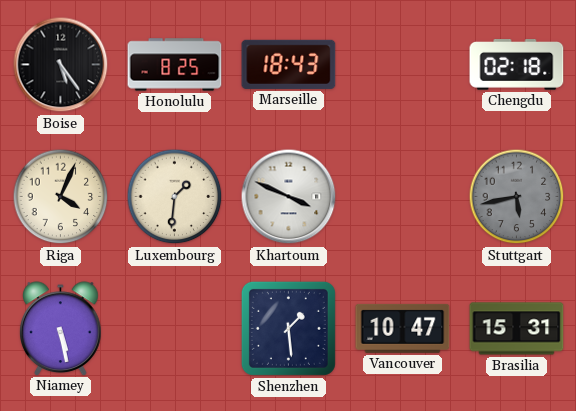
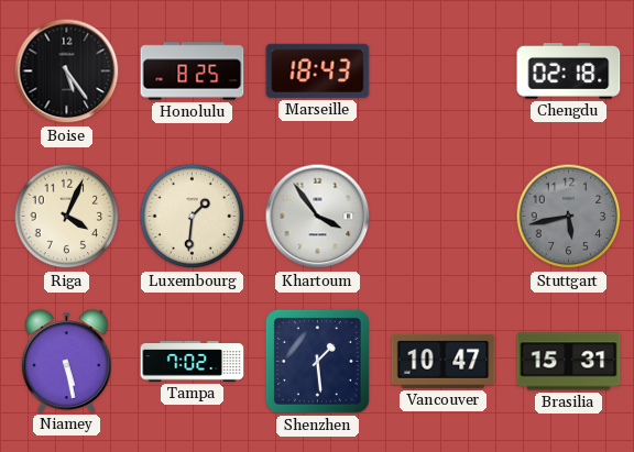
Khartoum: 3:49 -> 3:54
Tampa: none -> 7:02
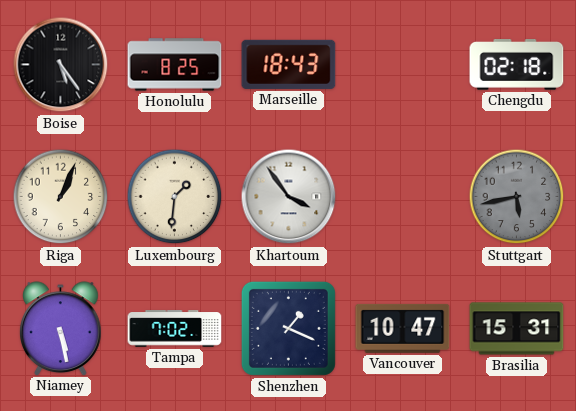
Riga: 4:04 -> 1:04
Shenzhen: 1:29 -> 1:19
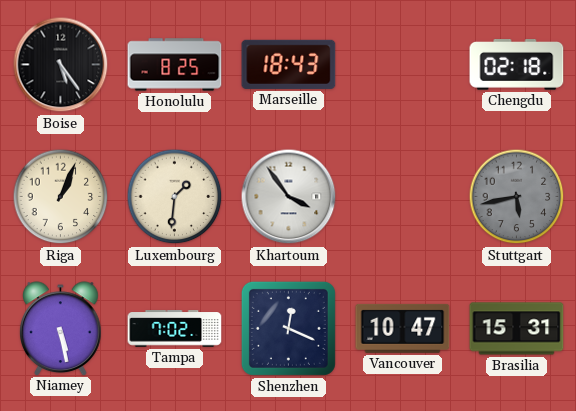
Shenzhen: 1:19 -> 12:19
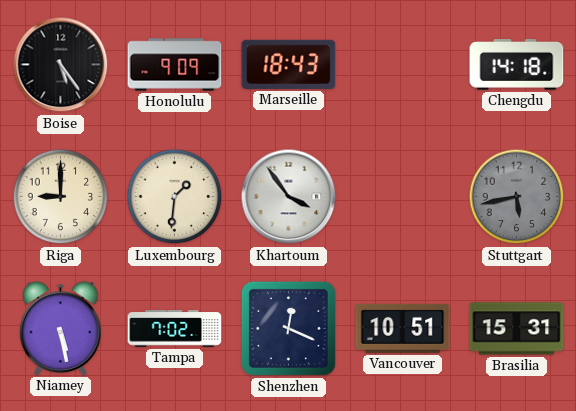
Honolulu: 8:25 -> 9:09
Chengdu: 02:18 -> 14:18
Riga: 1:04 -> 9:00
Vancouver: 10:47 -> 10:51
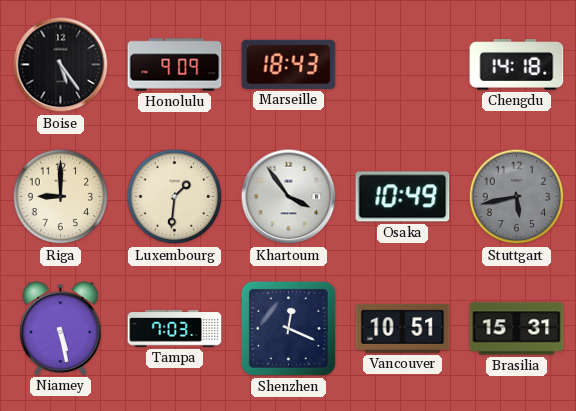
Osaka: none -> 10:49
Tampa: 7:02 -> 7:03
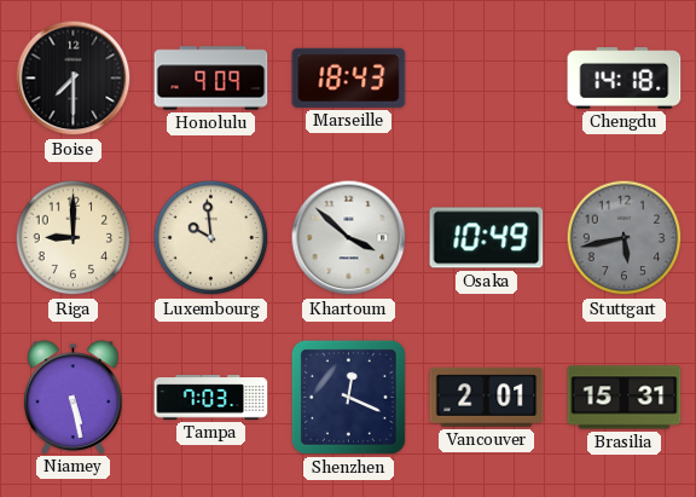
Boise: 5:24 -> 7:30
Luxembourg: 1:31 -> 9:59
Khartoum: 3:54 -> 3:52
Vancouver: 10:51 -> 2:01
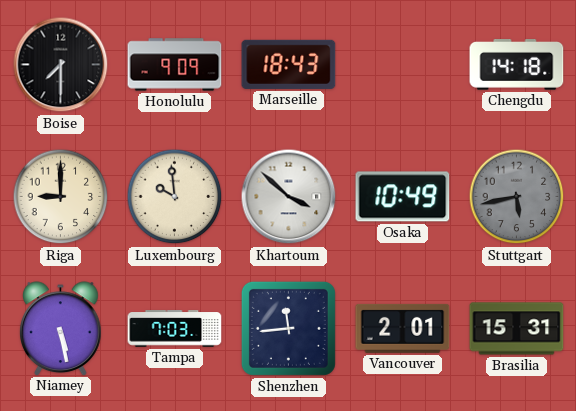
Shenzhen: 12:19 -> 11:44
